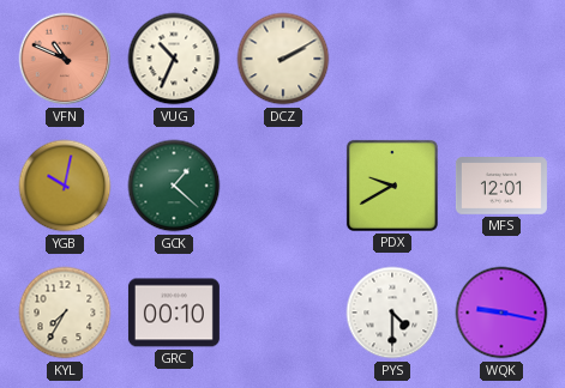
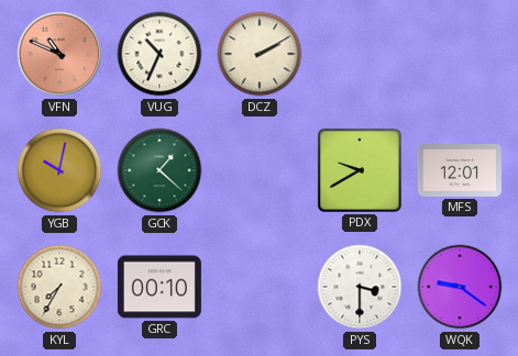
PYS: 4:30 -> 3:30
WQK: 9:17 -> 9:21
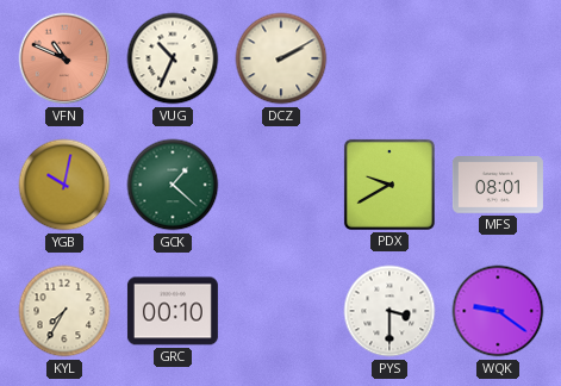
MFS: 12:01 -> 08:01
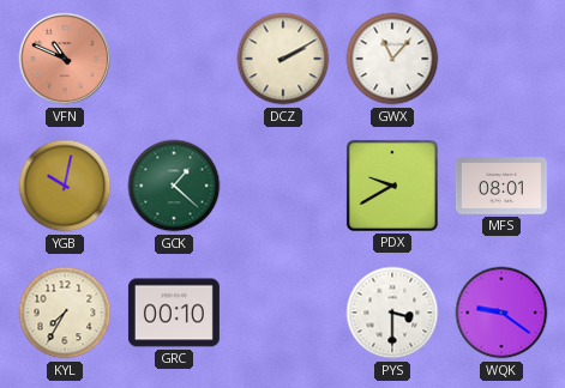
VUG: 10:34 -> none
GWX: none -> 11:07
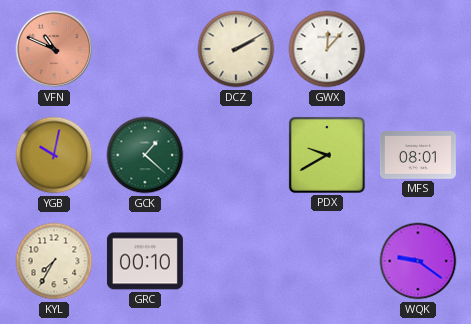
GWX: 11:07 -> 12:07
PYS: 3:30 -> none
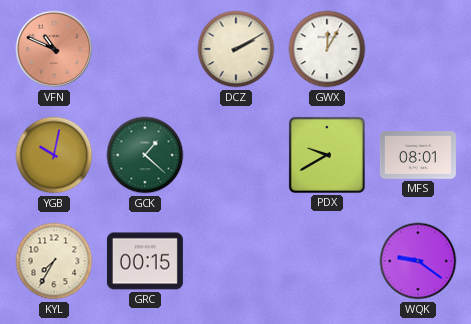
GWX: 12:07 -> 12:05
GRC: 00:10 -> 00:15
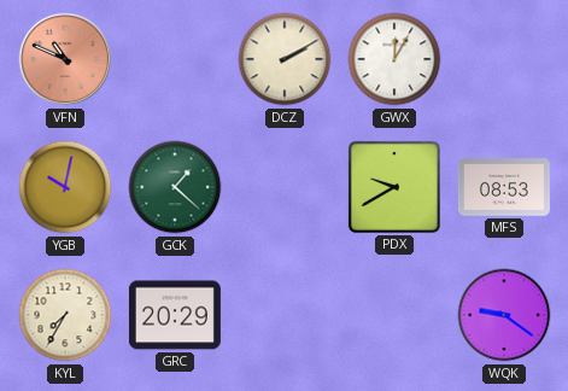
MFS: 08:01 -> 08:53
GRC: 00:15 -> 20:29
